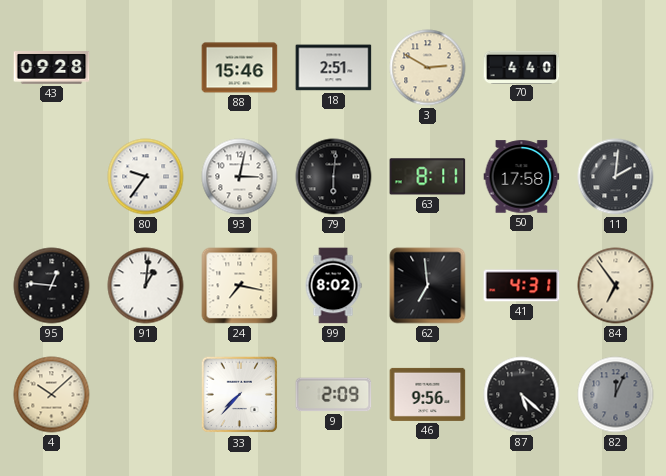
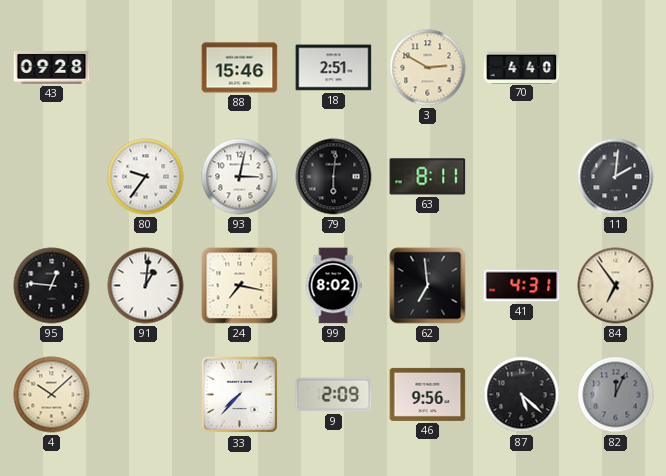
50: 17:58 -> none
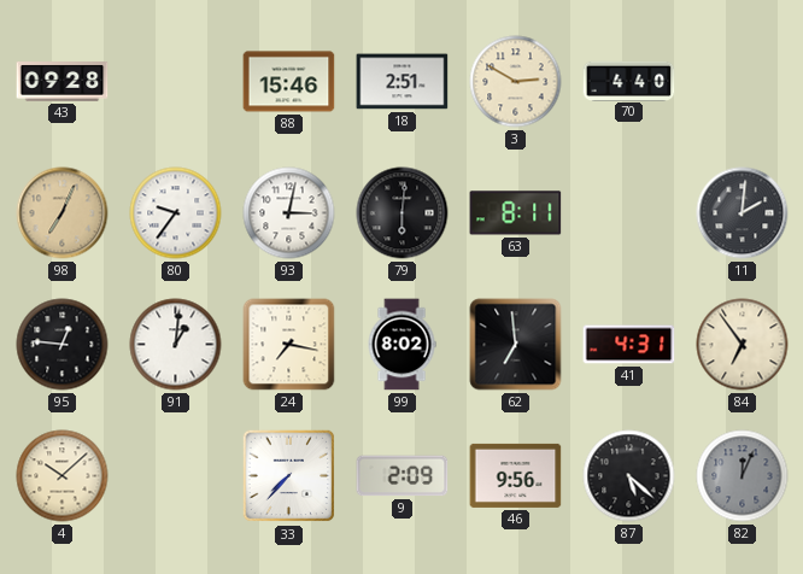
98: none -> 7:04
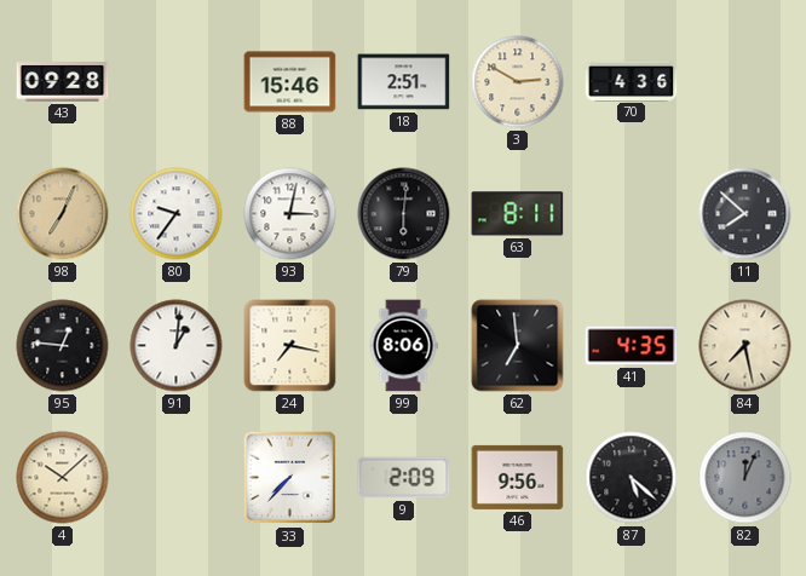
70: 4:40 -> 4:36
11: 2:01 -> 7:52
99: 8:02 -> 8:06
41: 4:31 -> 4:35
84: 6:54 -> 7:28
